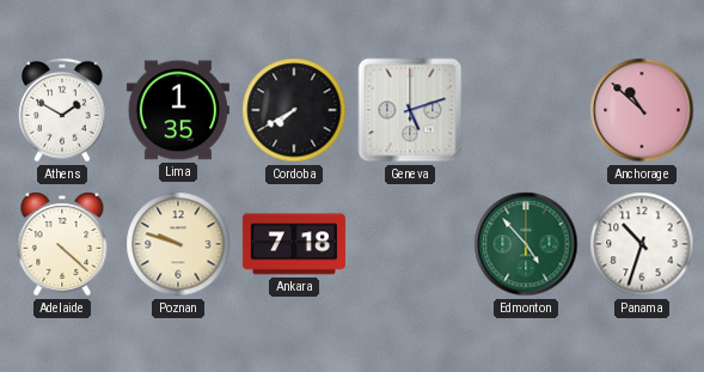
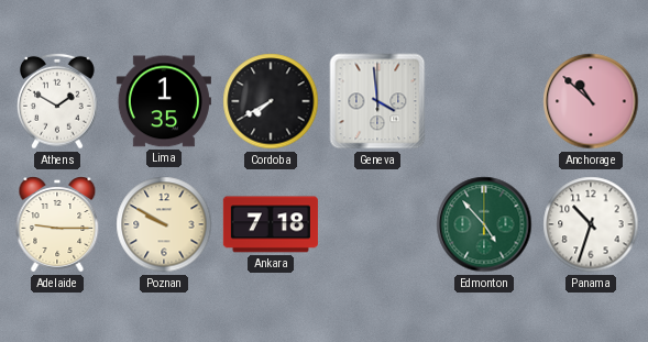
Geneva: 5:12 -> 3:59
Adelaide: 4:22 -> 9:15
Poznan: 9:48 -> 9:50
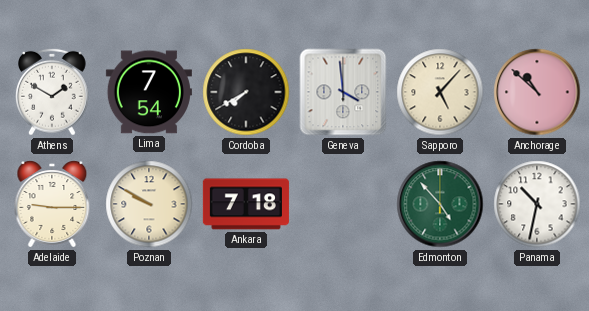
Lima: 1:35 -> 7:54
Sapporo: none -> 5:07
Panama: 10:33 -> 10:32
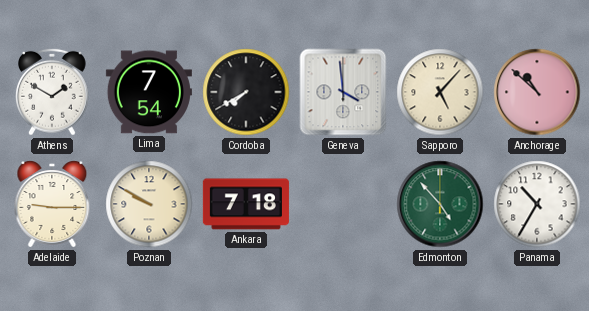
Panama: 10:32 -> 10:35
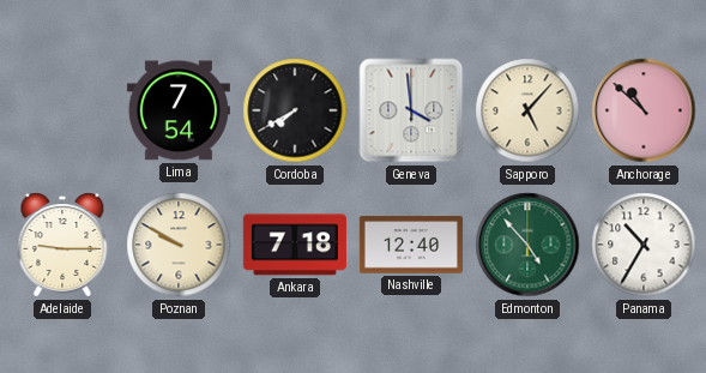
Athens: 1:50 -> none
Nashville: none -> 12:40
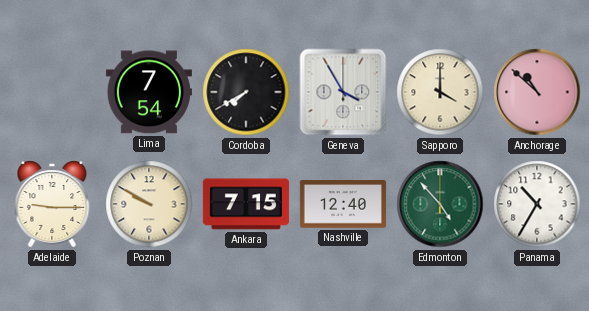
Geneva: 3:59 -> 3:55
Sapporo: 5:07 -> 4:00
Ankara: 7:18 -> 7:15
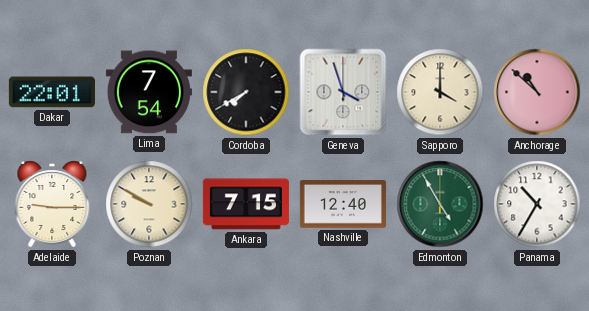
Dakar: none -> 22:01
Geneva: 3:55 -> 3:57
Edmonton: 4:53 -> 4:55
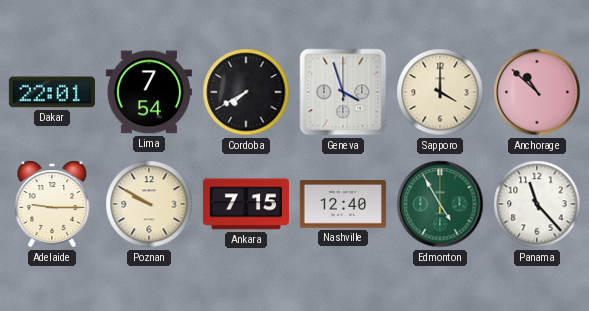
Panama: 10:35 -> 11:23
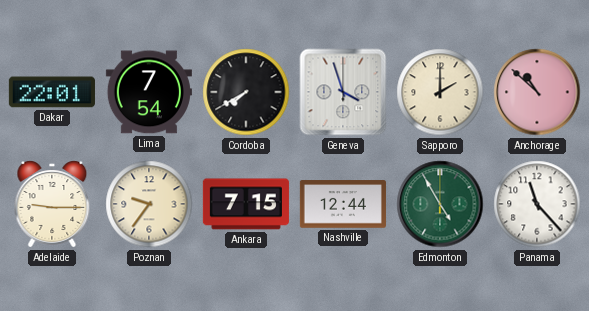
Sapporo: 4:00 -> 2:00
Poznan: 9:50 -> 9:36
Nashville: 12:40 -> 12:44
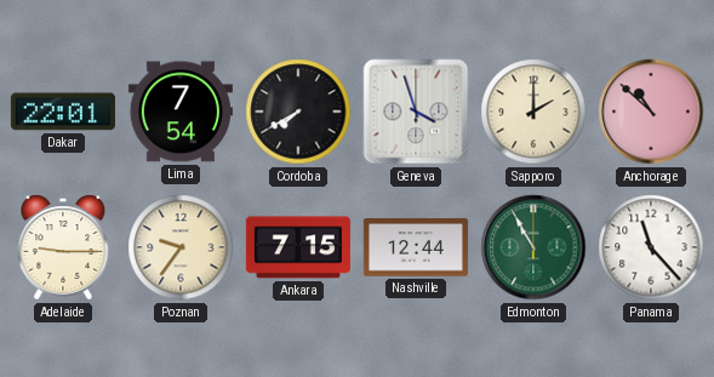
Edmonton: 4:55 -> 10:55
